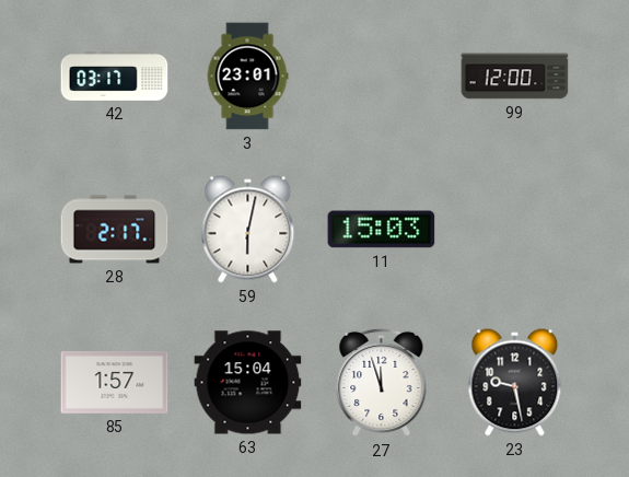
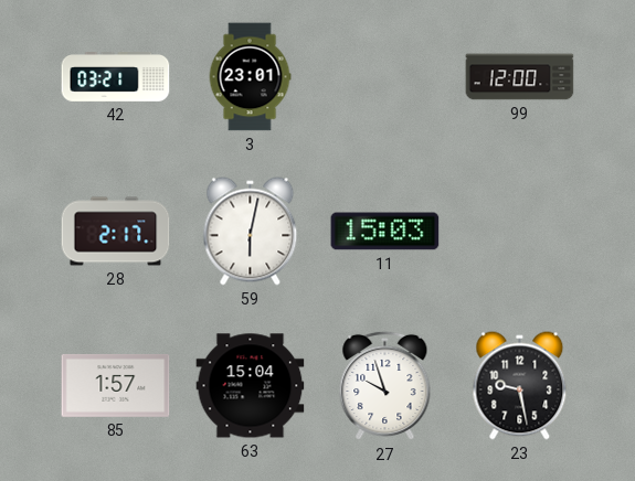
42: 03:17 -> 03:21
27: 11:57 -> 9:57
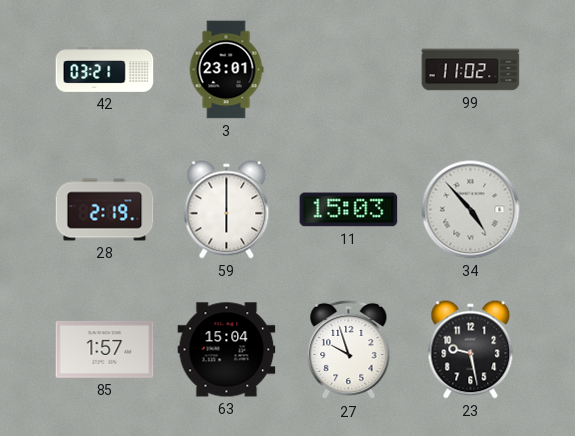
99: 12:00 -> 11:02
28: 2:17 -> 2:19
59: 6:02 -> 6:00
34: none -> 4:53
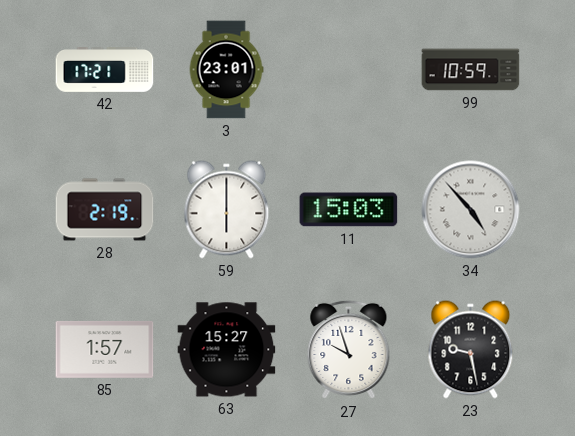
42: 03:21 -> 17:21
99: 11:02 -> 10:59
63: 15:04 -> 15:27
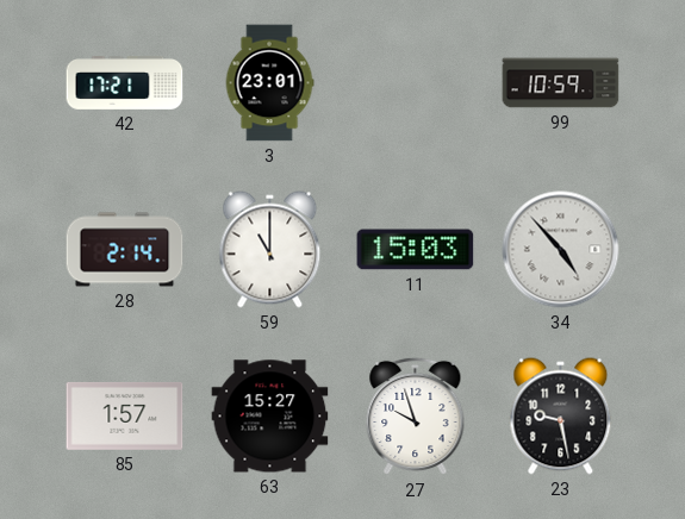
28: 2:19 -> 2:14
59: 6:00 -> 11:00
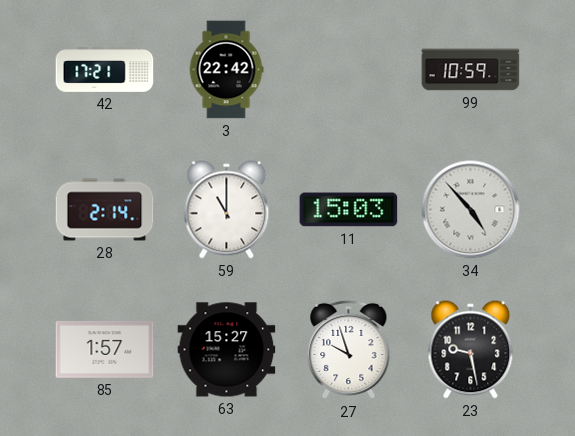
3: 23:01 -> 22:42
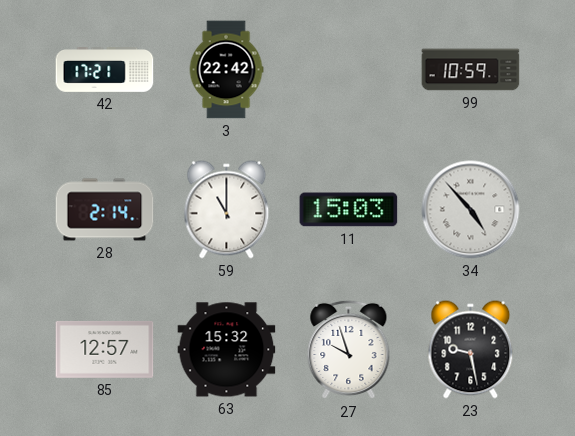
85: 1:57 -> 12:57
63: 15:27 -> 15:32
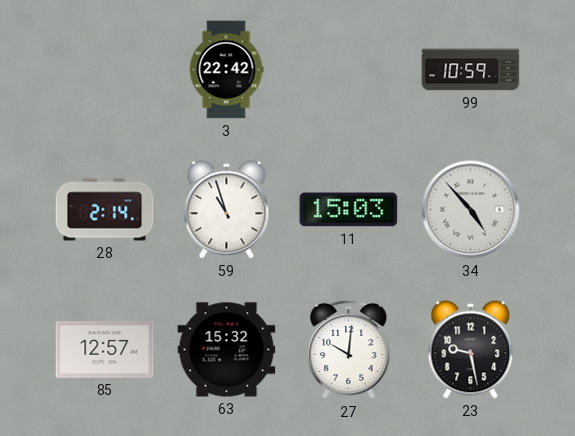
42: 17:21 -> none
59: 11:00 -> 10:57
27: 9:57 -> 10:01
